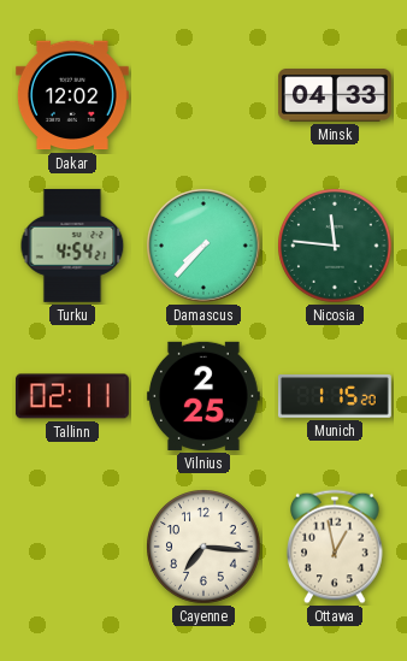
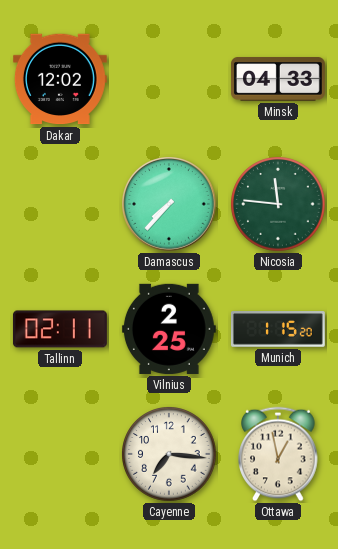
Turku: 4:54 -> none
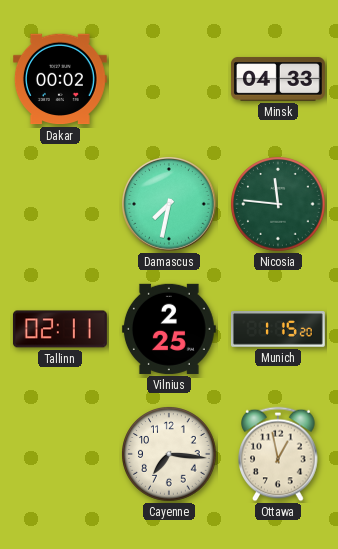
Dakar: 12:02 -> 00:02
Damascus: 7:37 -> 7:32
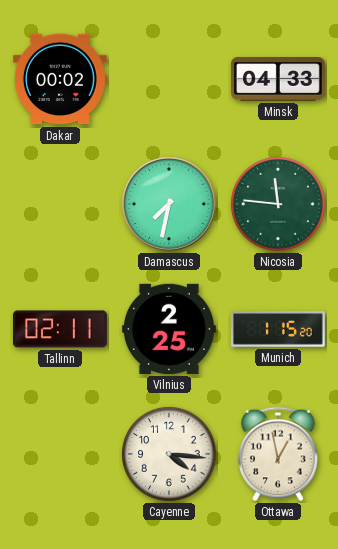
Cayenne: 7:16 -> 4:16
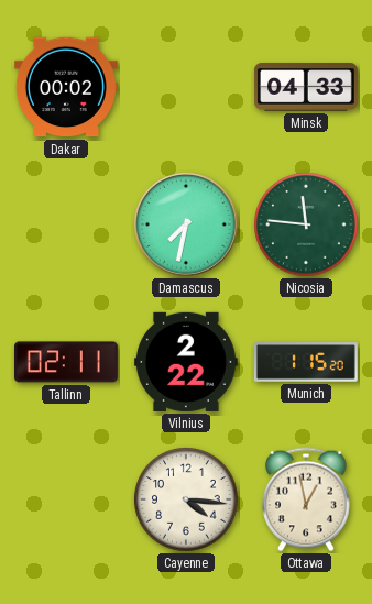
Vilnius: 2:25 -> 2:22
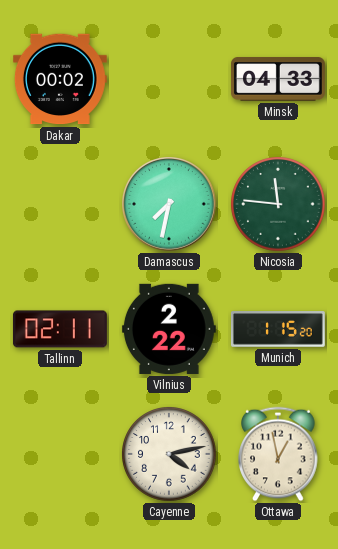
Cayenne: 4:16 -> 4:13
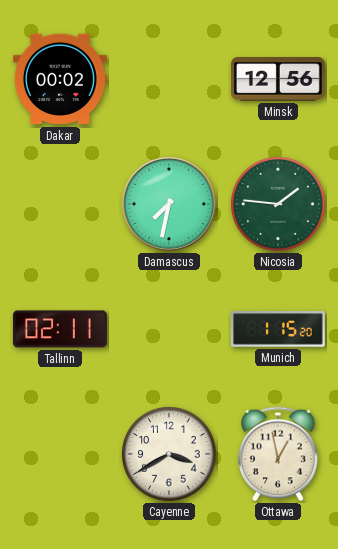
Minsk: 04:33 -> 12:56
Nicosia: 11:46 -> 1:46
Vilnius: 2:22 -> none
Cayenne: 4:13 -> 3:40
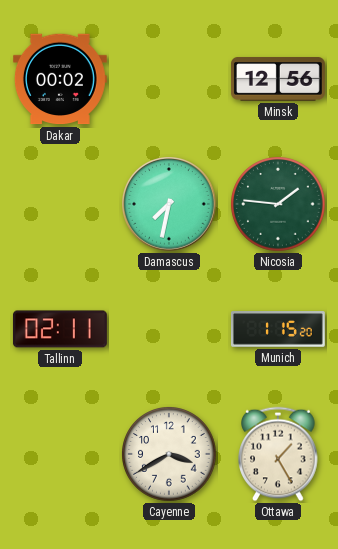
Ottawa: 12:58 -> 1:25
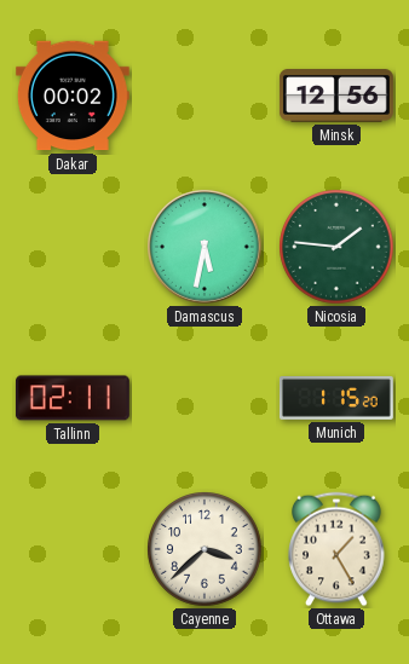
Damascus: 7:32 -> 5:32
Cayenne: 3:40 -> 3:38
